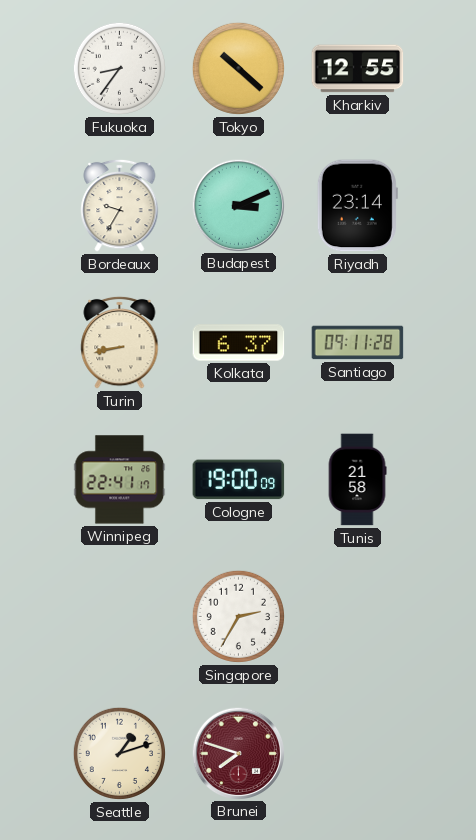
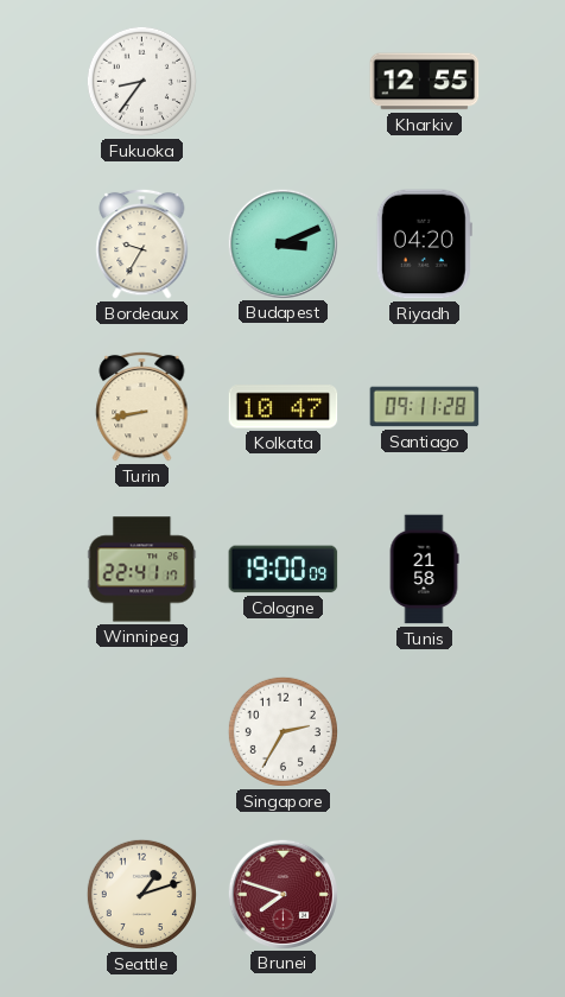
Tokyo: 10:22 -> none
Riyadh: 23:14 -> 04:20
Kolkata: 6:37 -> 10:47
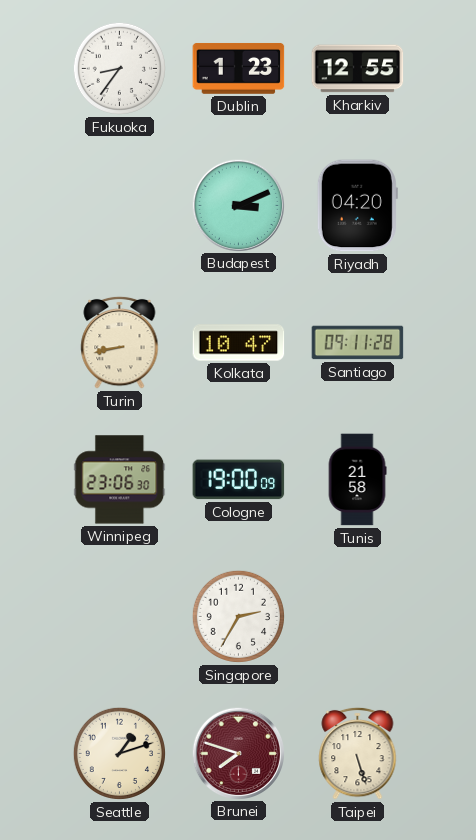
Dublin: none -> 1:23
Bordeaux: 9:35 -> none
Winnipeg: 22:41 -> 23:06
Taipei: none -> 5:27
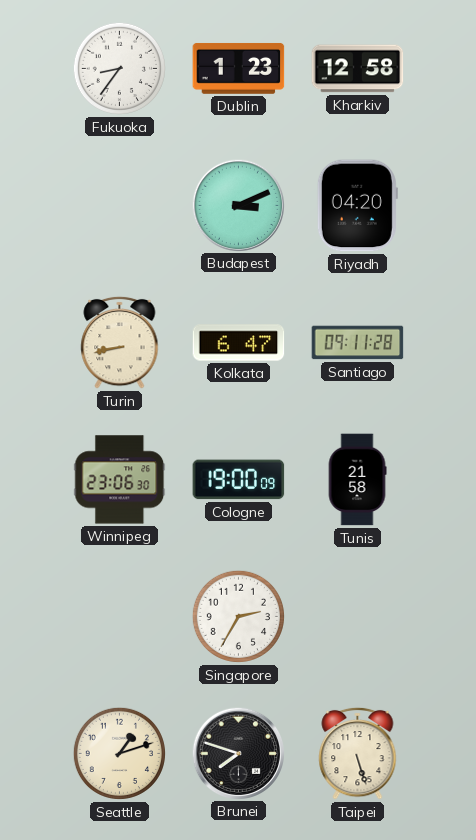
Kharkiv: 12:55 -> 12:58
Kolkata: 10:47 -> 6:47
Brunei dial: burgundy -> black
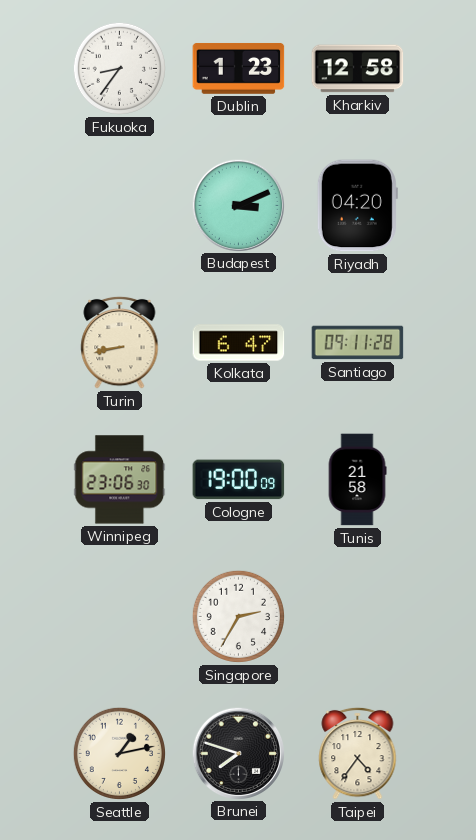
Seattle: 1:12 -> 1:13
Taipei: 5:27 -> 4:36
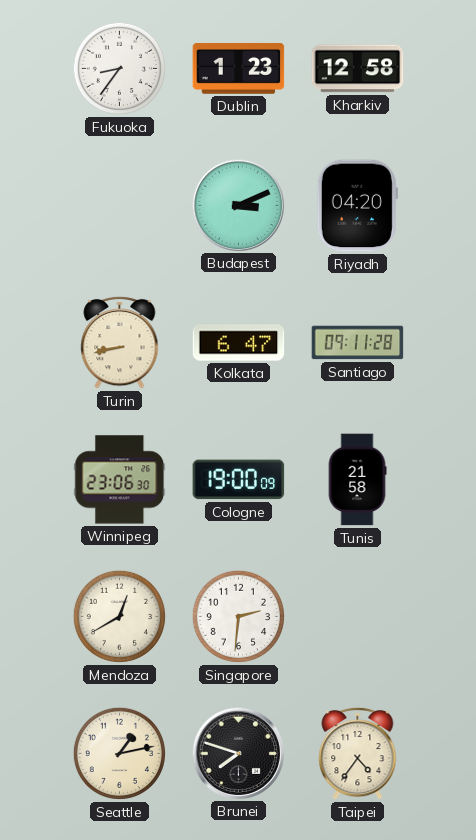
Mendoza: none -> 12:40
Singapore: 2:35 -> 2:31
